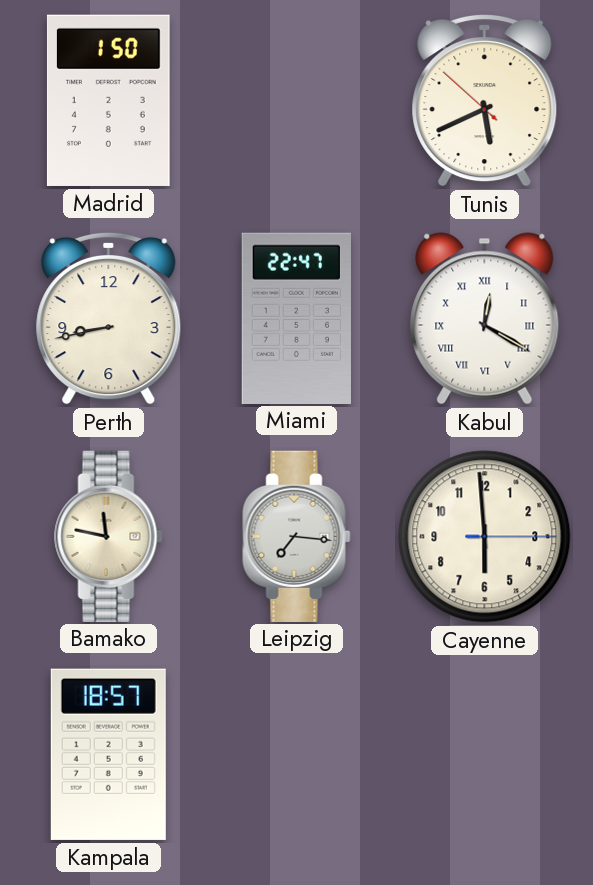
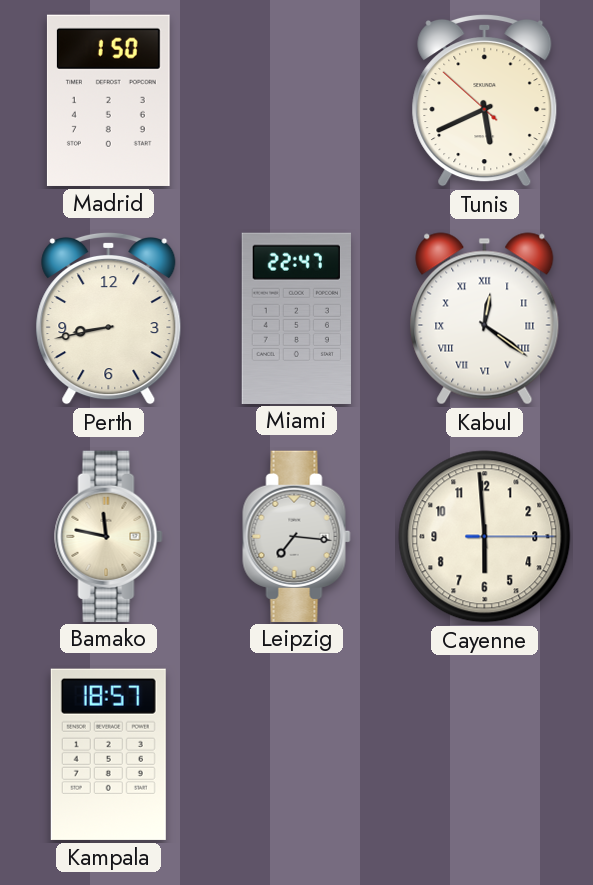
Kabul: 12:20 -> 12:21
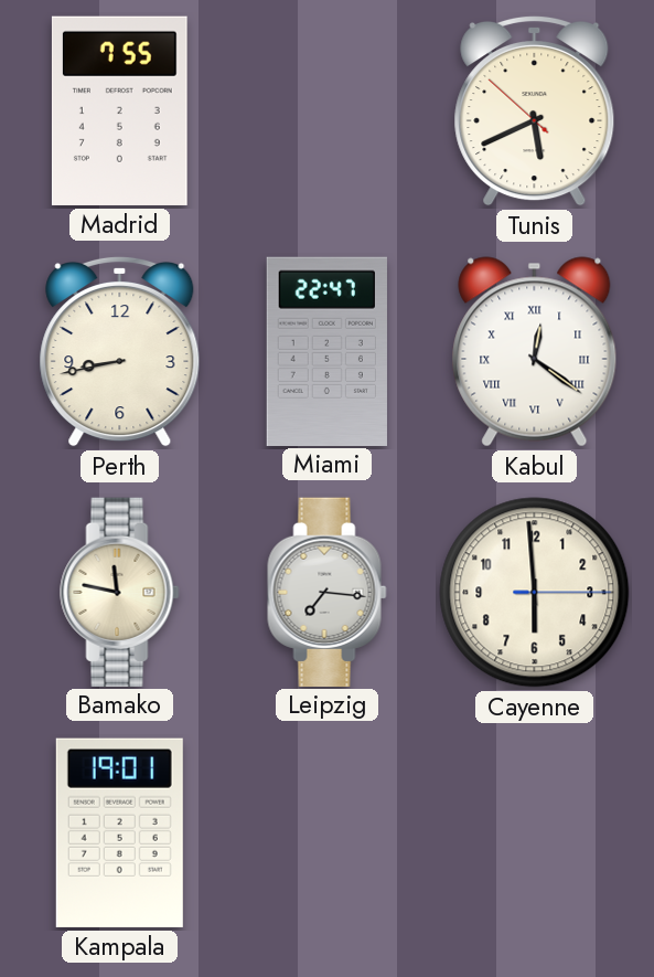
Madrid: 1:50 -> 7:55
Kampala: 18:57 -> 19:01
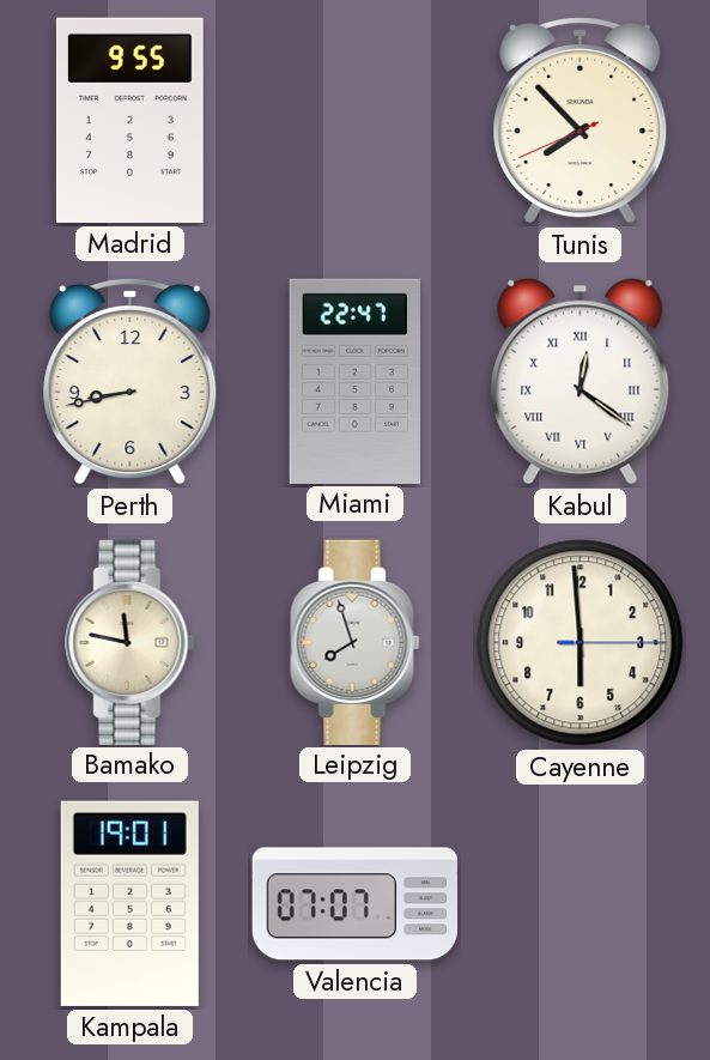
Madrid: 7:55 -> 9:55
Tunis: 5:40 -> 7:52
Leipzig: 7:16 -> 7:57
Valencia: none -> 07:07
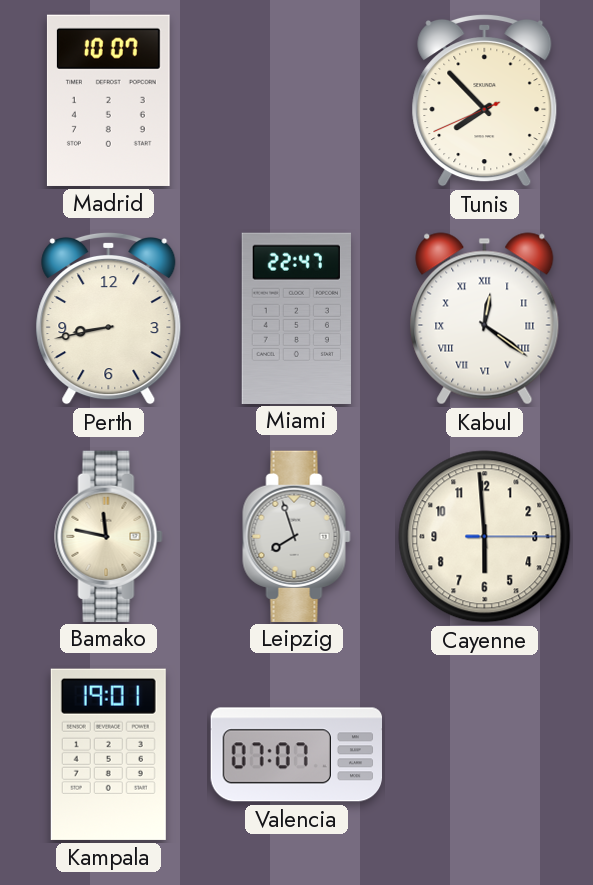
Madrid: 9:55 -> 10:07
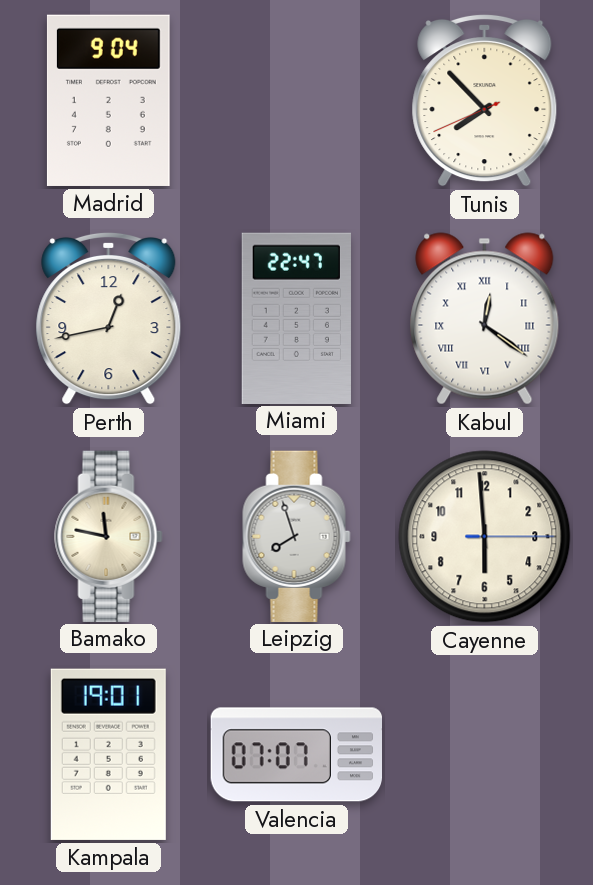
Madrid: 10:07 -> 9:04
Perth: 8:43 -> 12:43
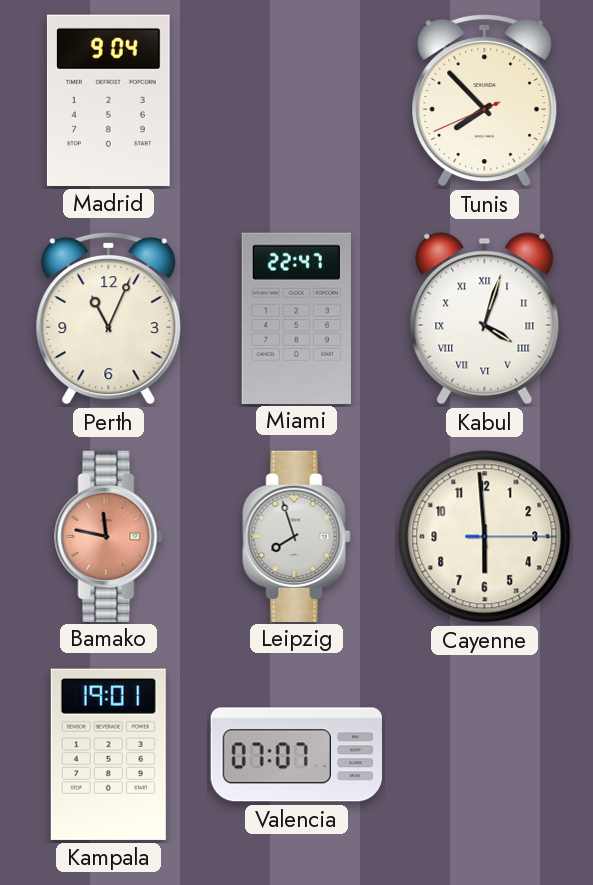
Perth: 12:43 -> 11:04
Kabul: 12:21 -> 4:03
Bamako dial: cream -> salmon
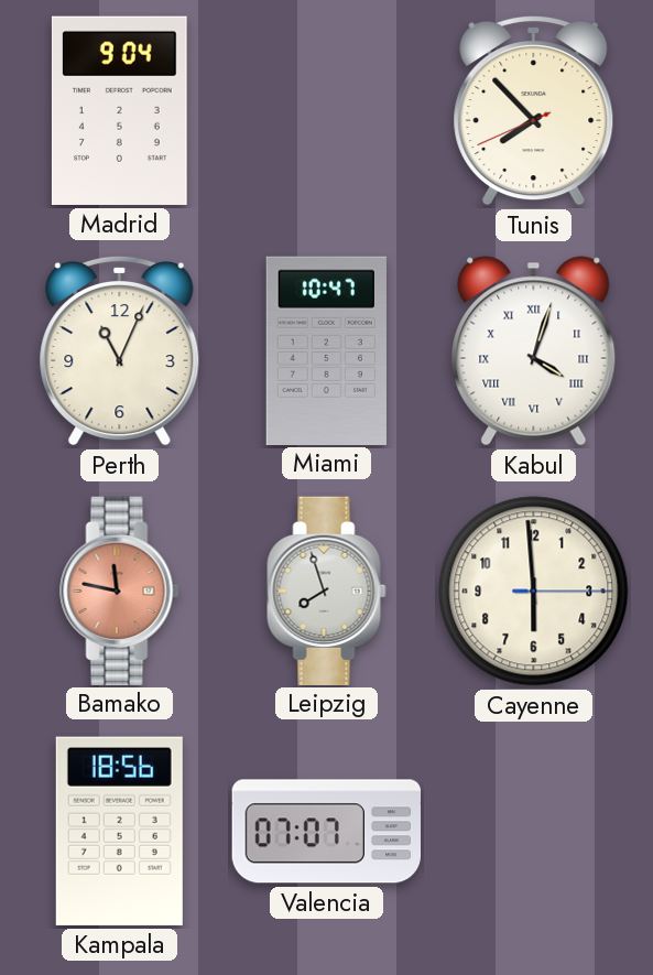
Miami: 22:47 -> 10:47
Kampala: 19:01 -> 18:56
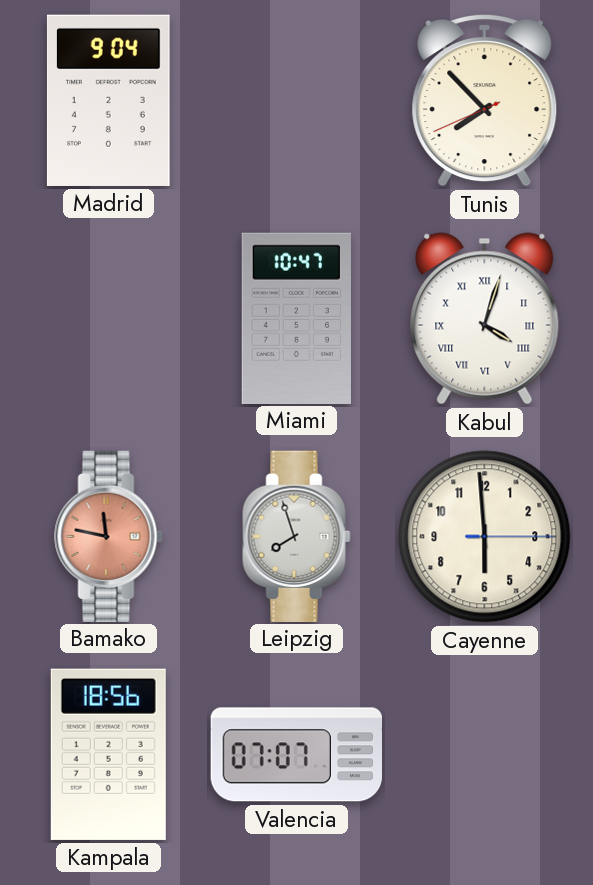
Perth: 11:04 -> none
